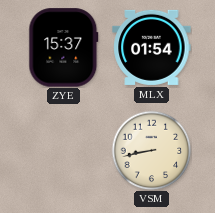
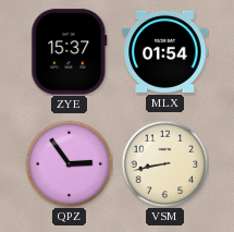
QPZ: none -> 2:54
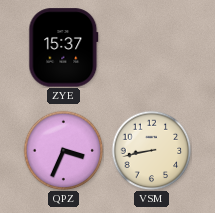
MLX: 01:54 -> none
QPZ: 2:54 -> 3:34
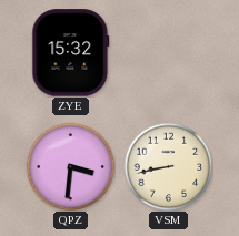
ZYE: 15:37 -> 15:32
QPZ: 3:34 -> 3:31
